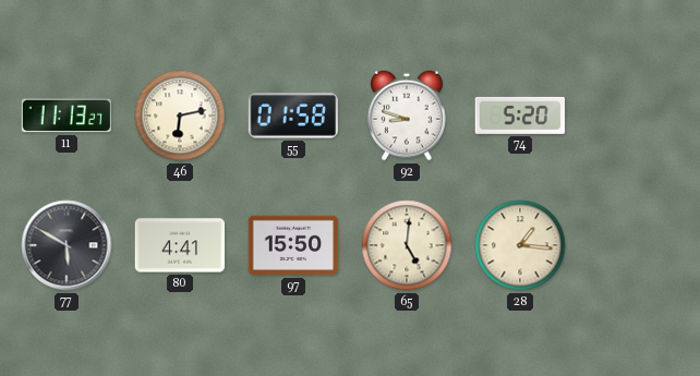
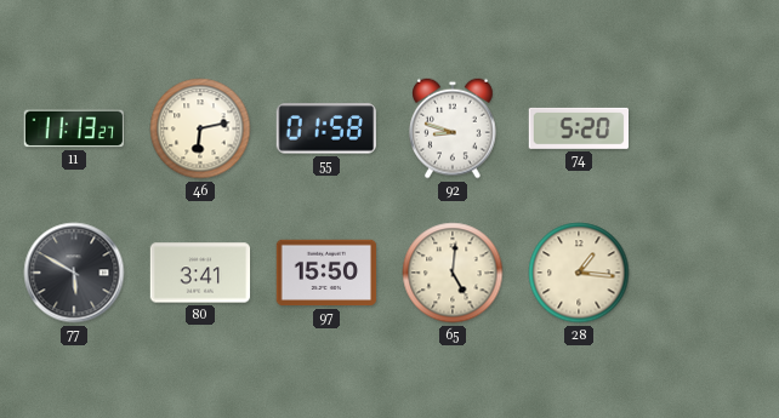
80: 4:41 -> 3:41
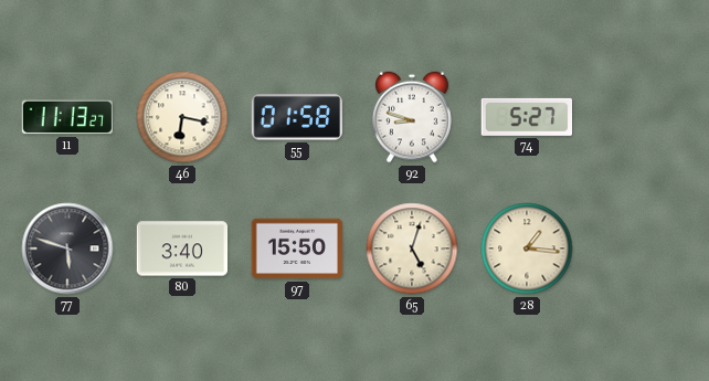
46: 6:13 -> 6:17
74: 5:20 -> 5:27
77: 5:50 -> 5:48
80: 3:41 -> 3:40
65: 5:01 -> 5:03
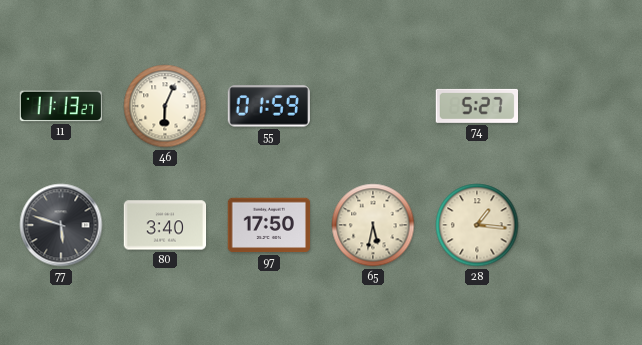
46: 6:17 -> 6:04
55: 01:58 -> 01:59
92: 8:48 -> none
97: 15:50 -> 17:50
65: 5:03 -> 5:32
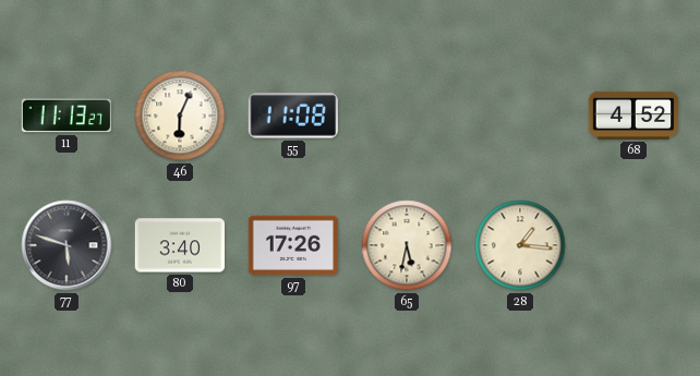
55: 01:59 -> 11:08
74: 5:27 -> none
68: none -> 4:52
97: 17:50 -> 17:26
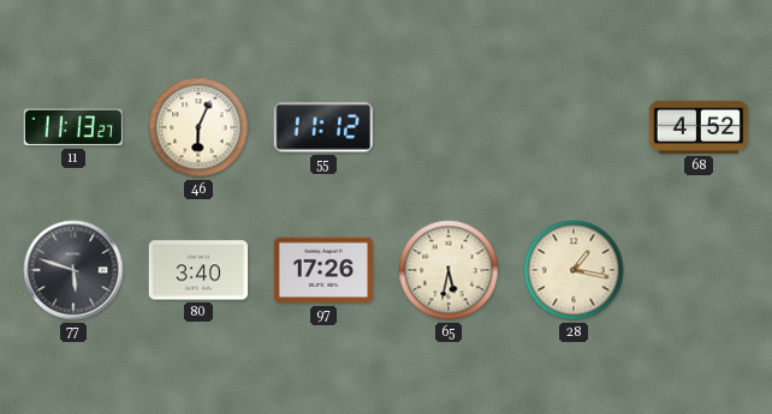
55: 11:08 -> 11:12
28: 1:16 -> 1:17
